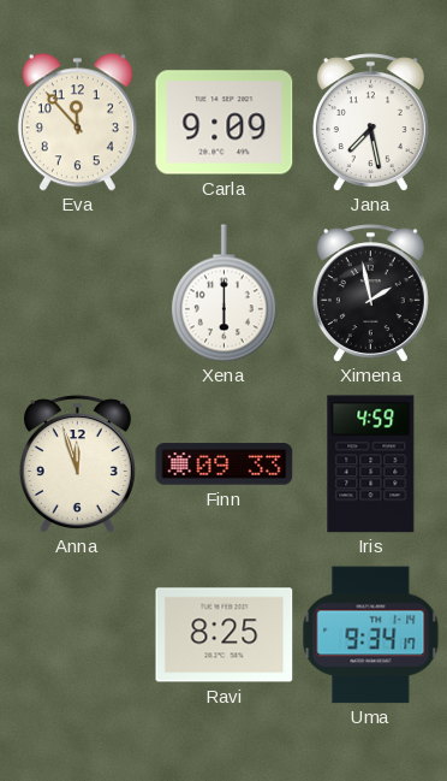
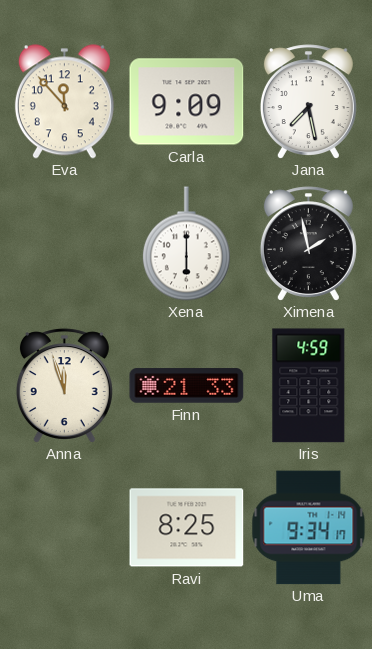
Finn: 09:33 -> 21:33
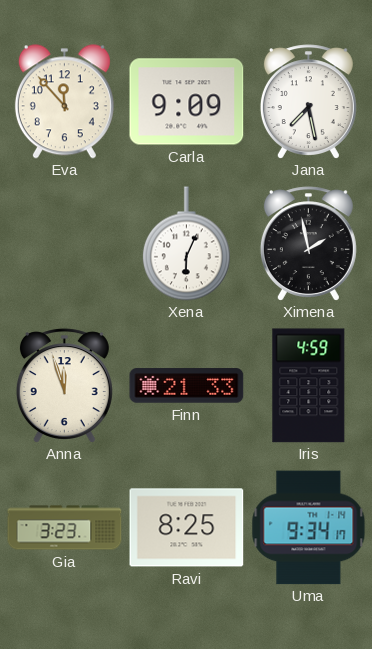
Xena: 6:00 -> 6:04
Gia: none -> 3:23
